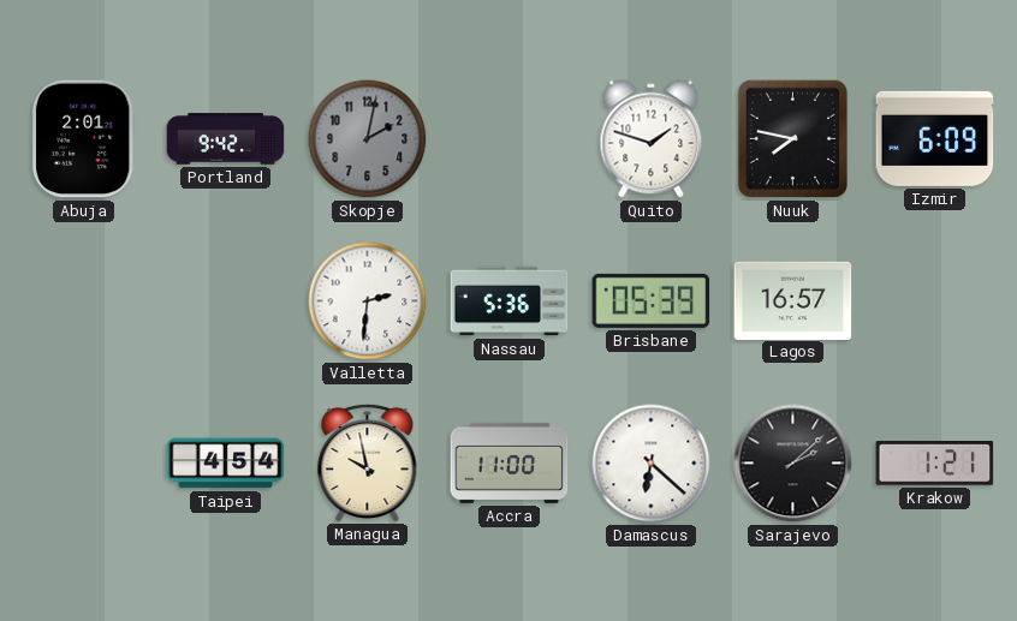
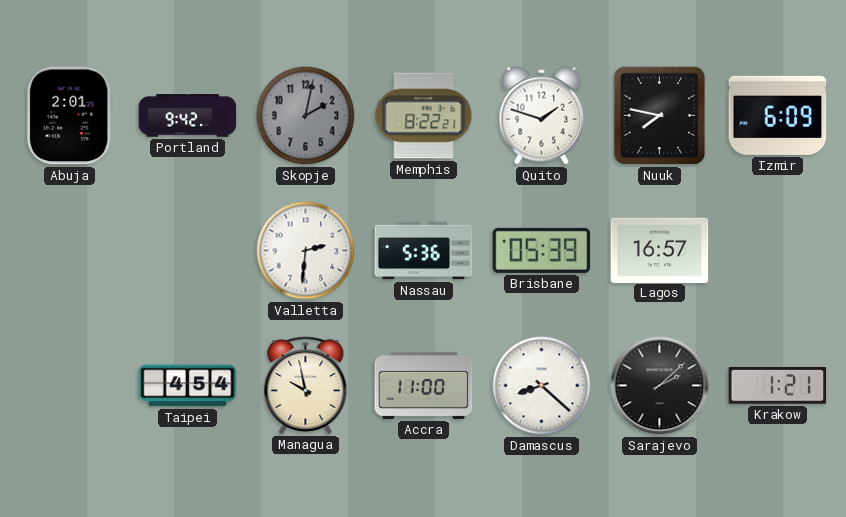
Memphis: none -> 8:22
Damascus: 6:22 -> 8:22
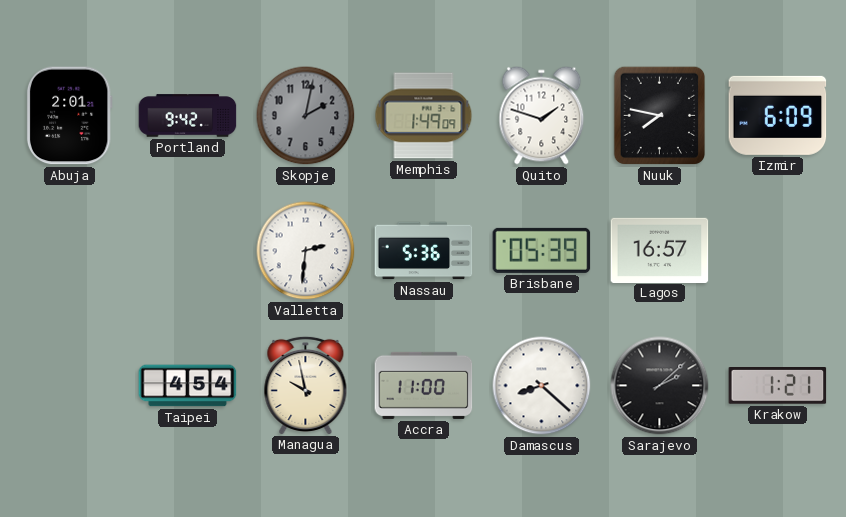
Memphis: 8:22 -> 1:49
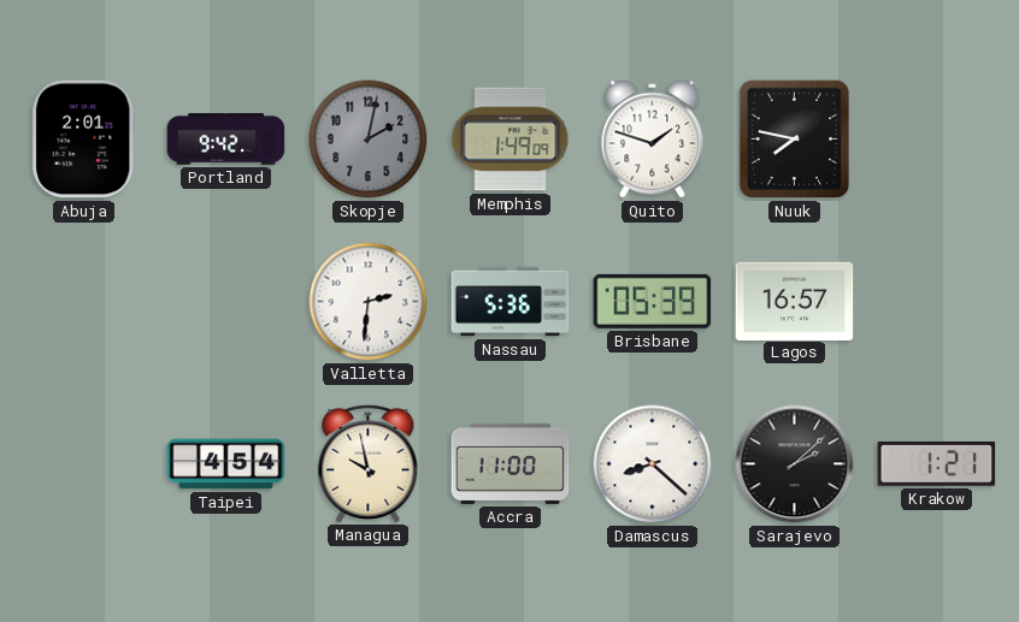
Izmir: 6:09 -> none
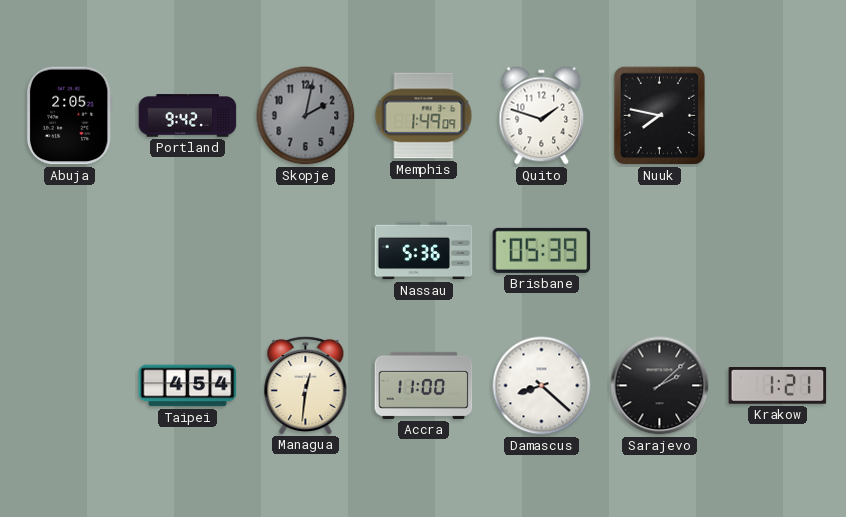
Abuja: 2:01 -> 2:05
Valletta: 2:31 -> none
Lagos: 16:57 -> none
Managua: 9:58 -> 12:31
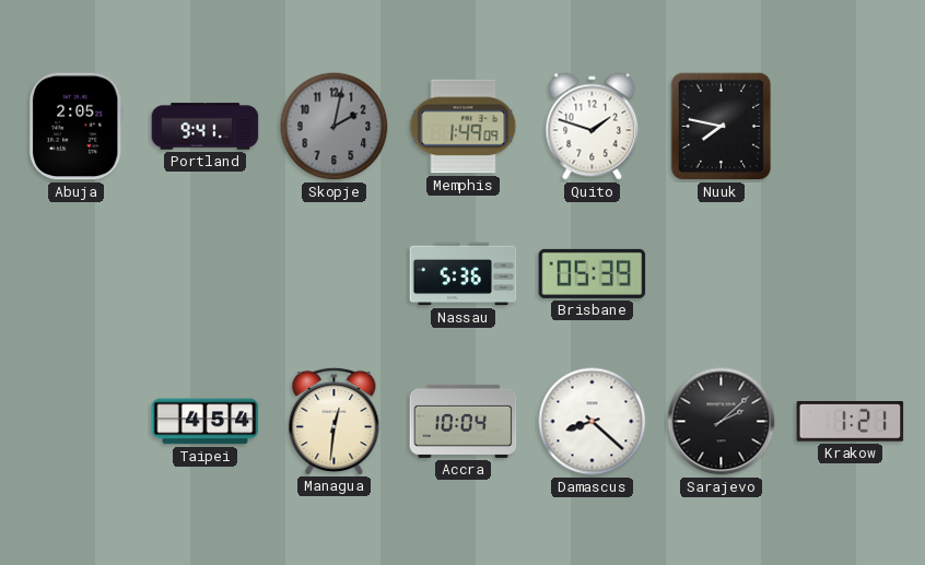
Portland: 9:42 -> 9:41
Accra: 11:00 -> 10:04
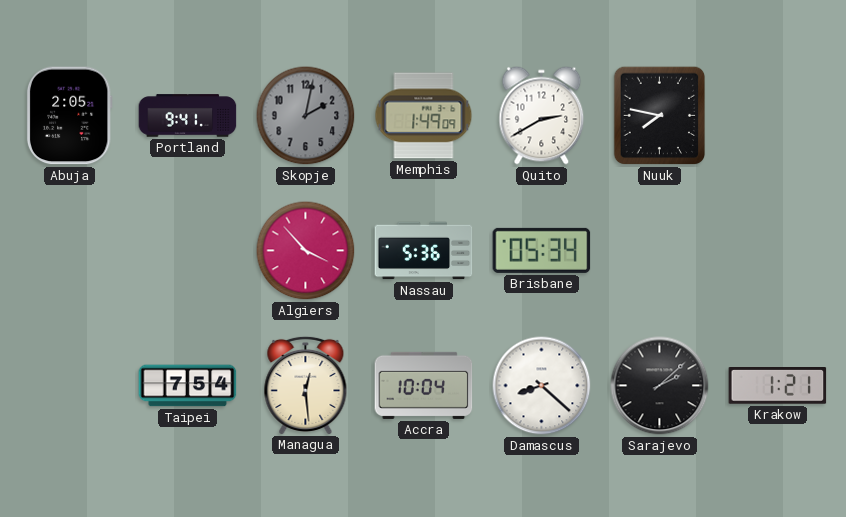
Quito: 1:48 -> 2:40
Algiers: none -> 3:53
Brisbane: 05:39 -> 05:34
Taipei: 4:54 -> 7:54
Managua: 12:31 -> 12:29
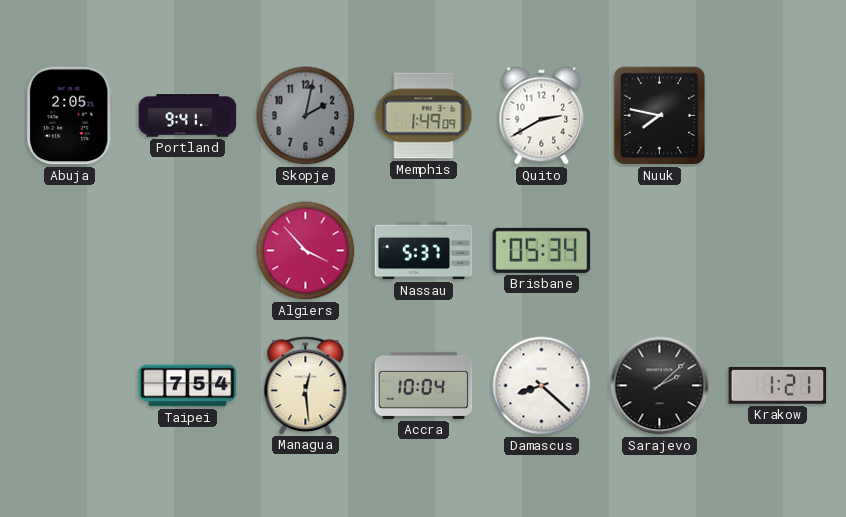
Nassau: 5:36 -> 5:37
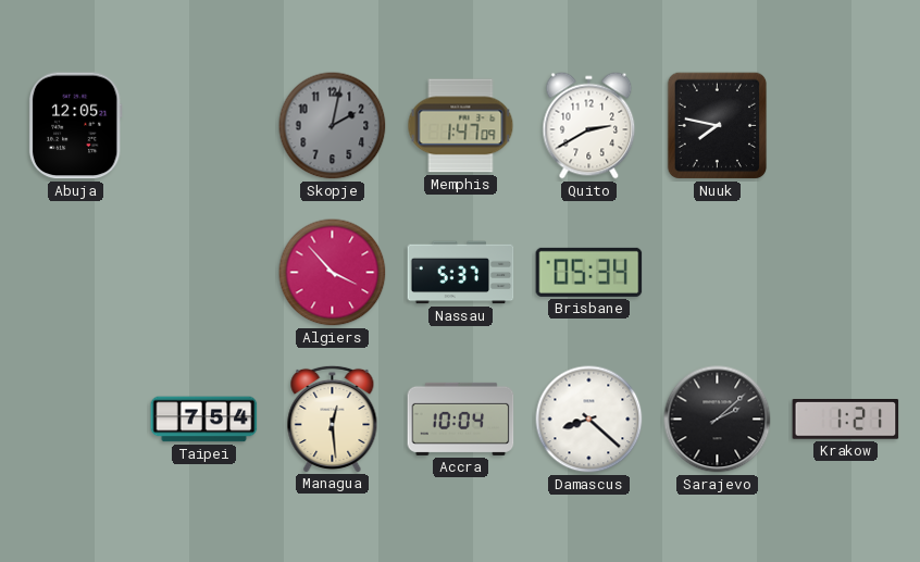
Abuja: 2:05 -> 12:05
Portland: 9:41 -> none
Memphis: 1:49 -> 1:47
